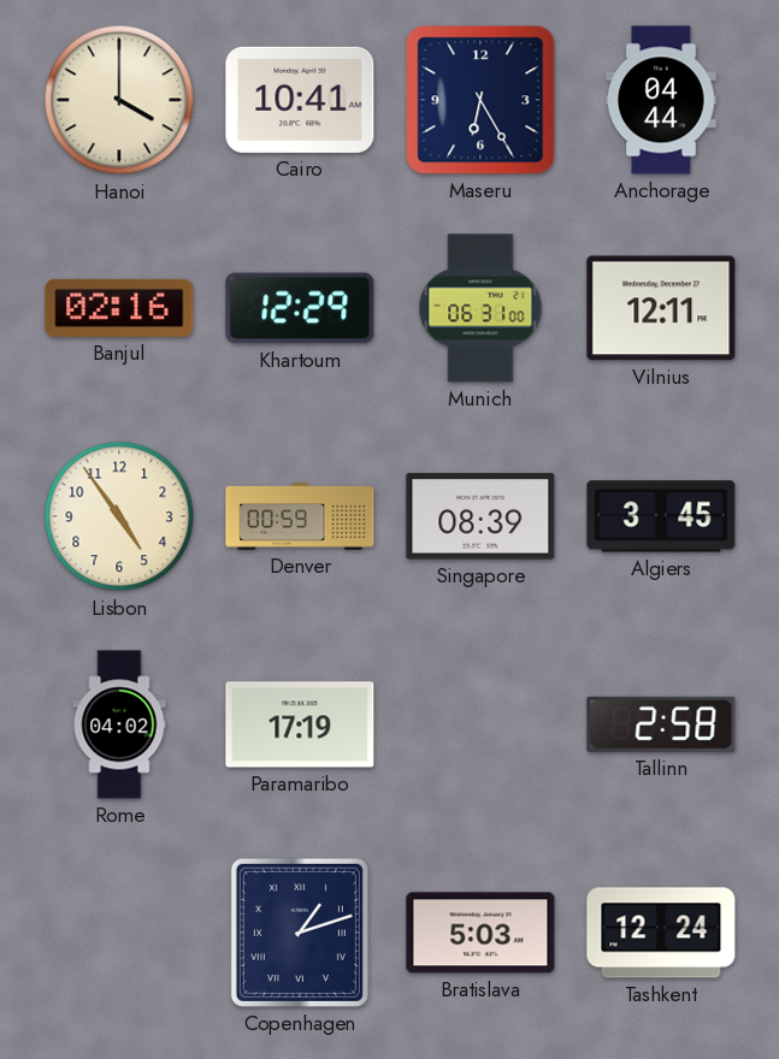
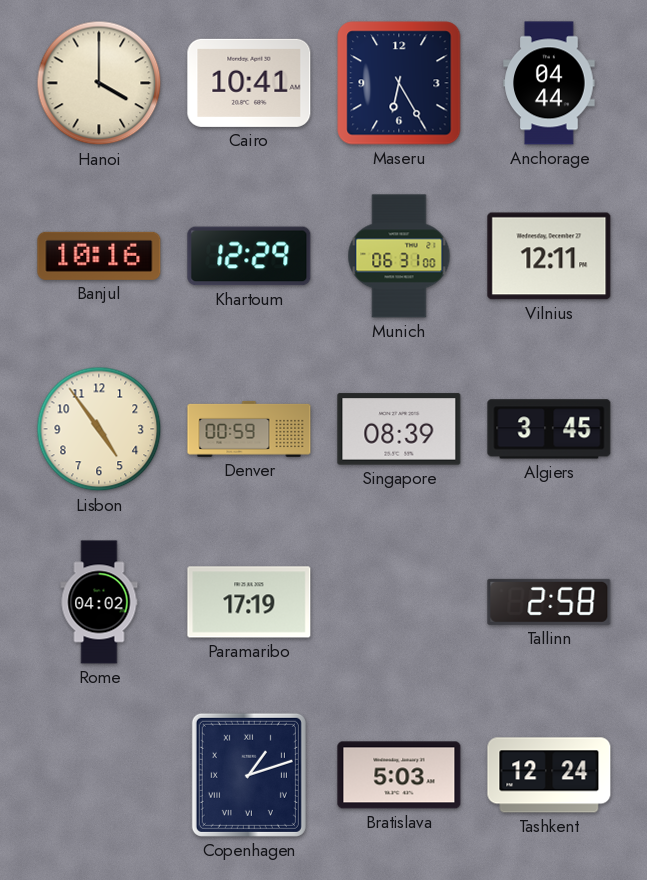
Banjul: 02:16 -> 10:16
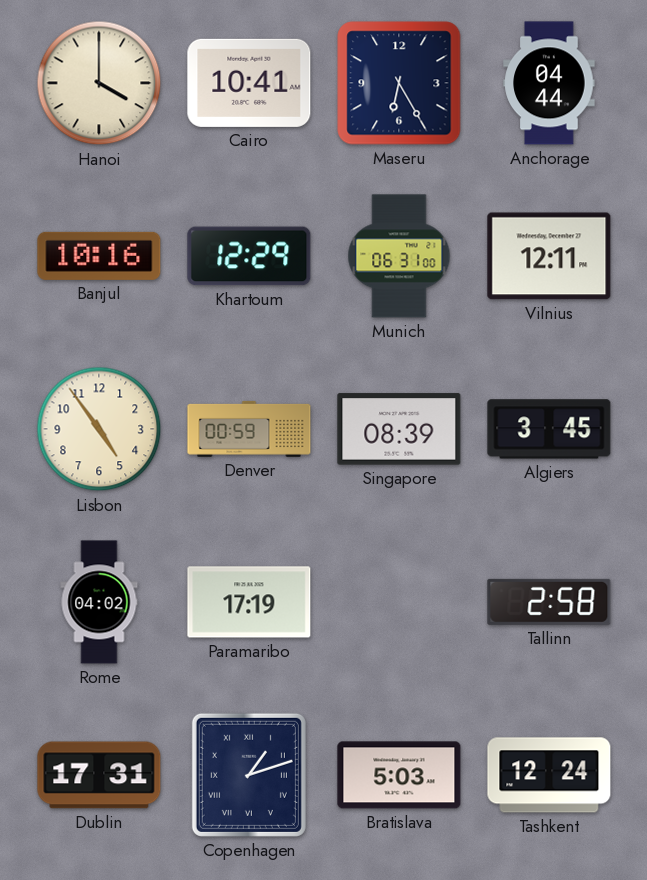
Dublin: none -> 17:31
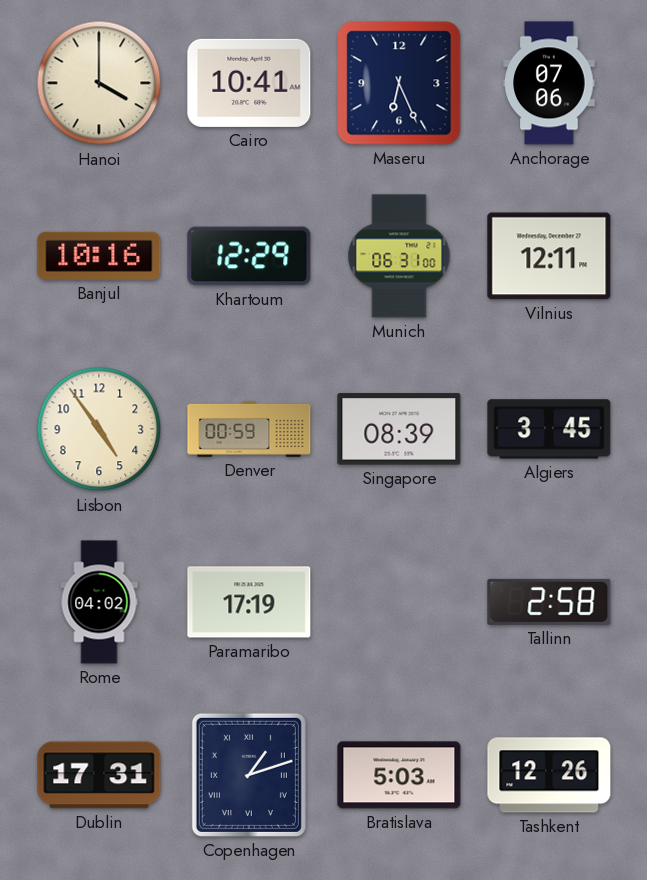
Maseru: 6:25 -> 6:26
Anchorage: 04:44 -> 07:06
Tashkent: 12:24 -> 12:26
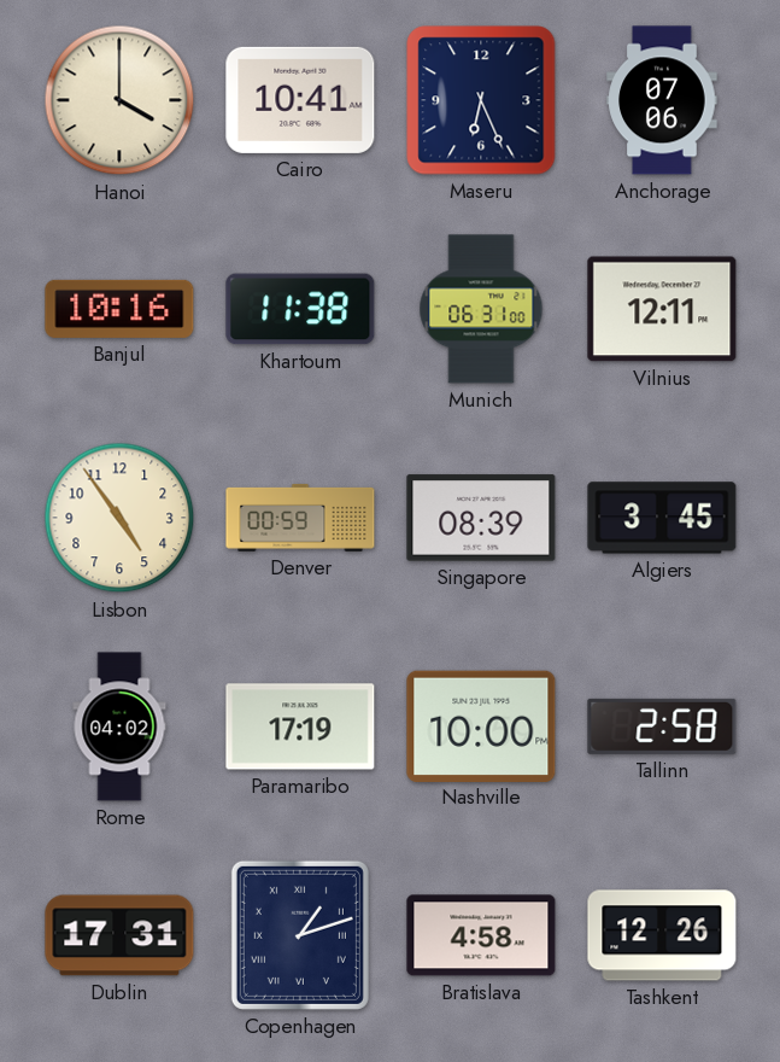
Khartoum: 12:29 -> 11:38
Nashville: none -> 10:00
Bratislava: 5:03 -> 4:58
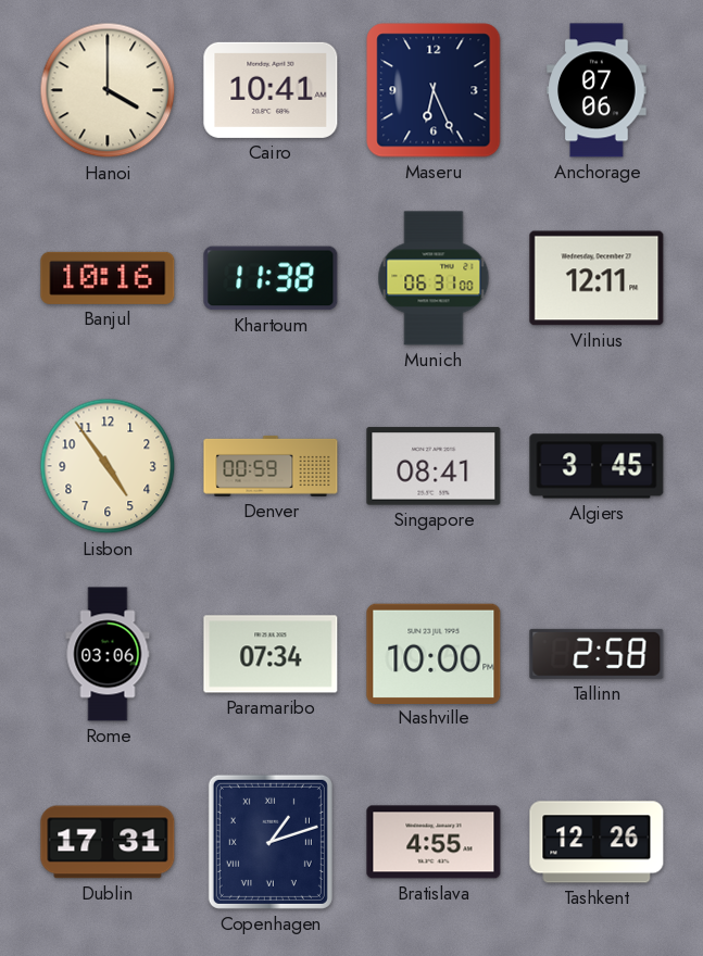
Singapore: 08:39 -> 08:41
Rome: 04:02 -> 03:06
Paramaribo: 17:19 -> 07:34
Bratislava: 4:58 -> 4:55
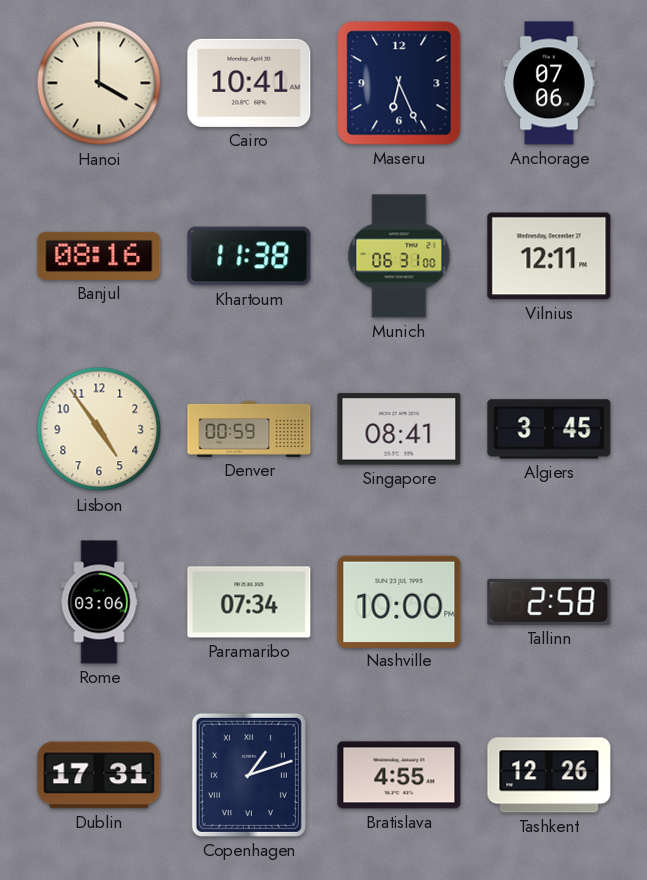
Banjul: 10:16 -> 08:16
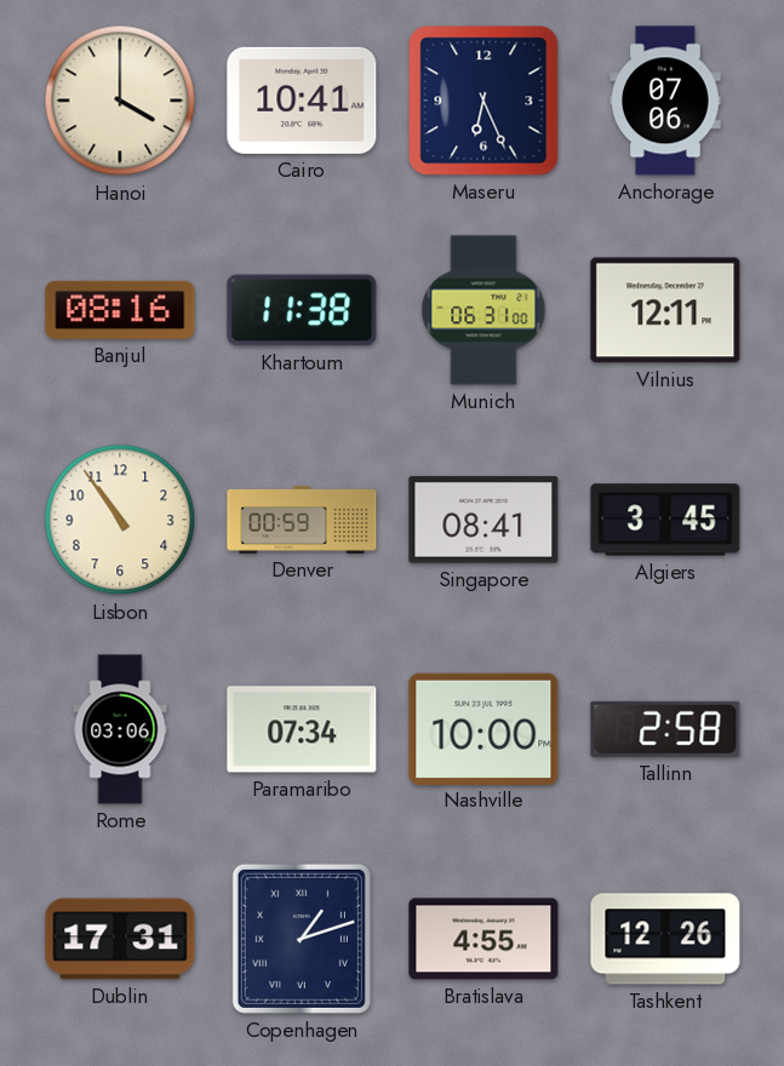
Lisbon: 4:54 -> 10:54
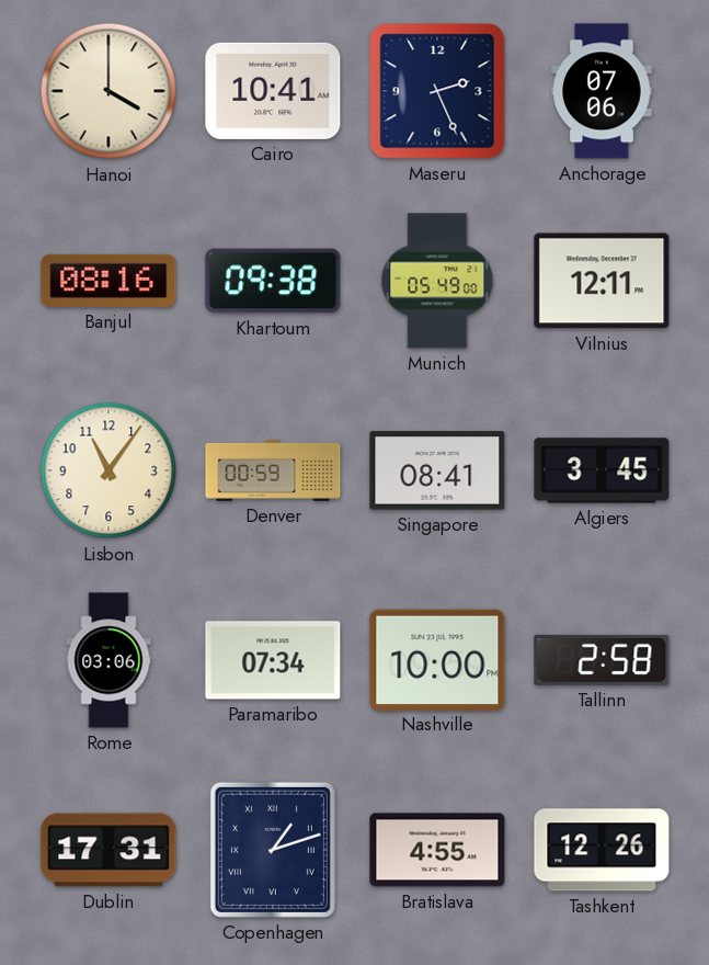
Maseru: 6:26 -> 2:26
Khartoum: 11:38 -> 09:38
Munich: 06:31 -> 05:49
Lisbon: 10:54 -> 11:06
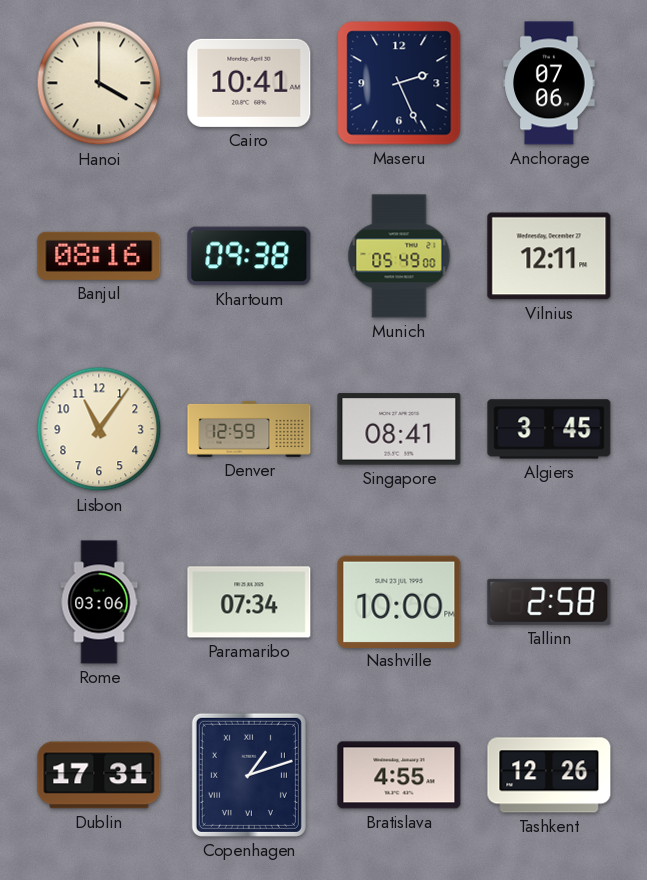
Denver: 00:59 -> 12:59
